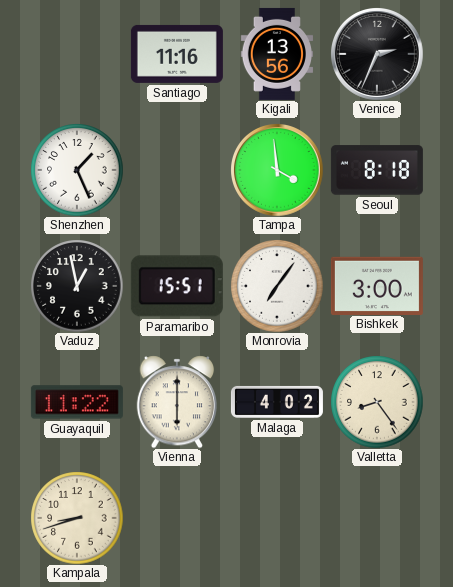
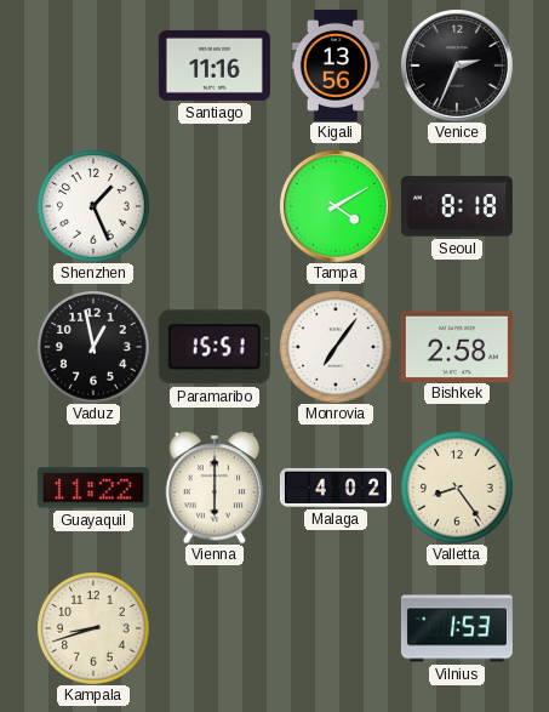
Tampa: 3:59 -> 4:10
Bishkek: 3:00 -> 2:58
Vilnius: none -> 1:53
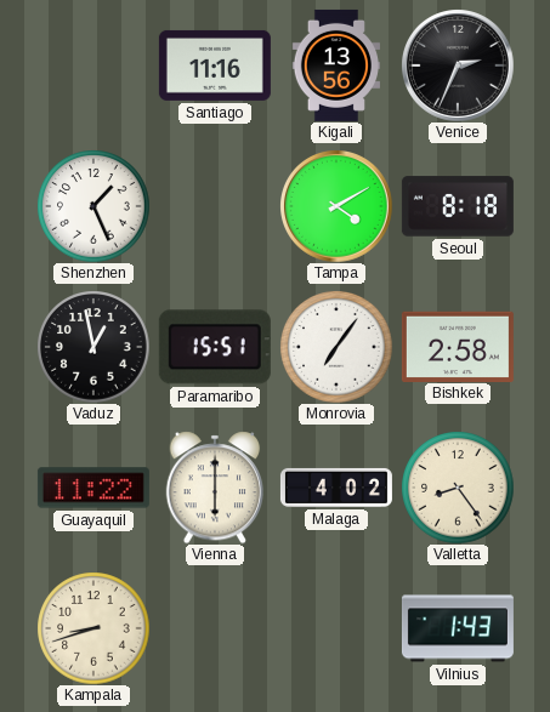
Vilnius: 1:53 -> 1:43
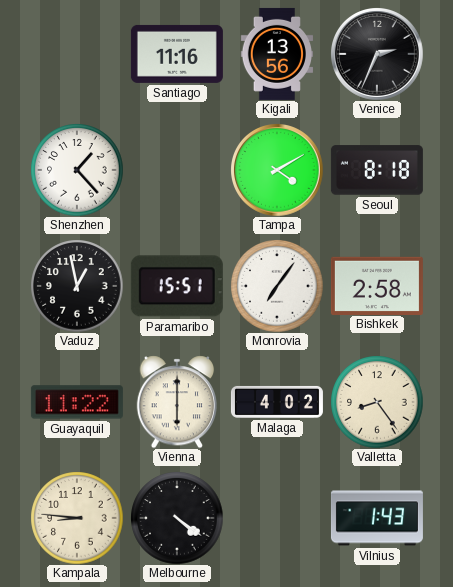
Shenzhen: 1:26 -> 1:23
Kampala: 8:42 -> 8:46
Melbourne: none -> 4:21
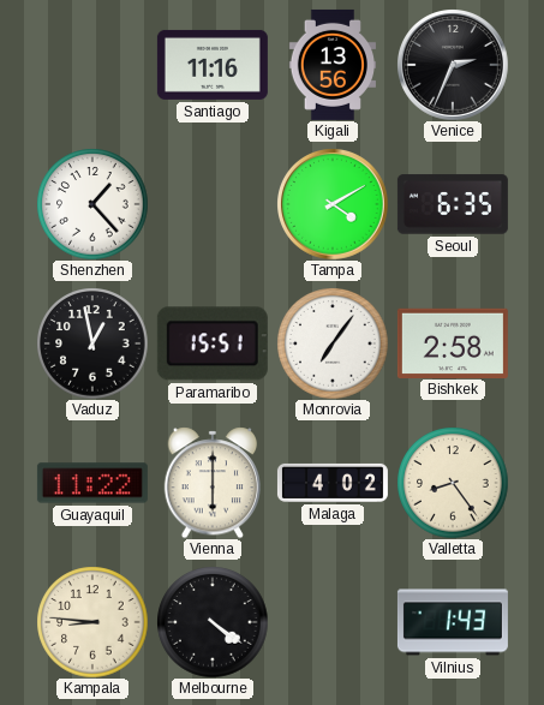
Seoul: 8:18 -> 6:35
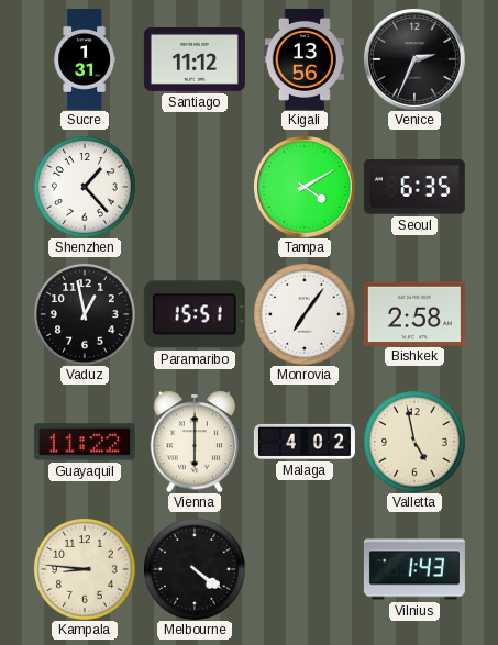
Sucre: none -> 1:31
Santiago: 11:16 -> 11:12
Valletta: 8:24 -> 4:58
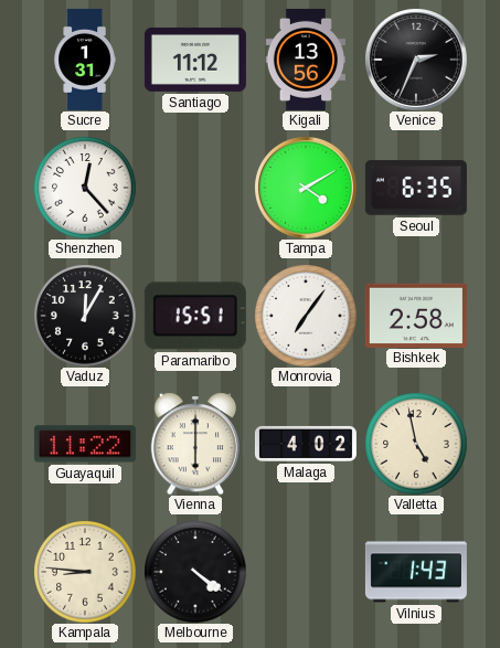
Shenzhen: 1:23 -> 12:23
Vaduz: 12:58 -> 12:05
